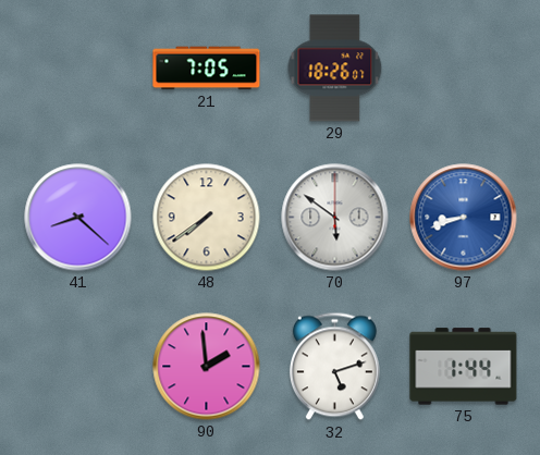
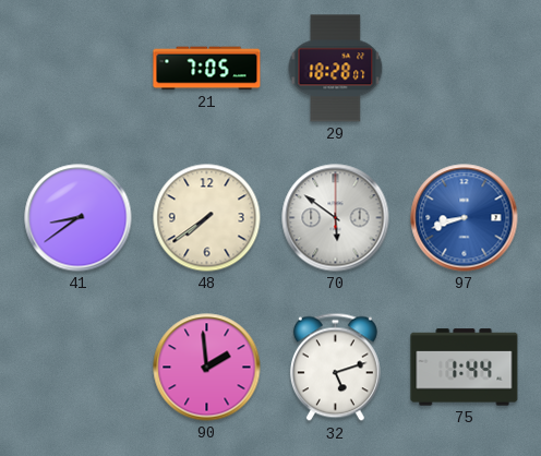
29: 18:26 -> 18:28
41: 8:22 -> 8:39
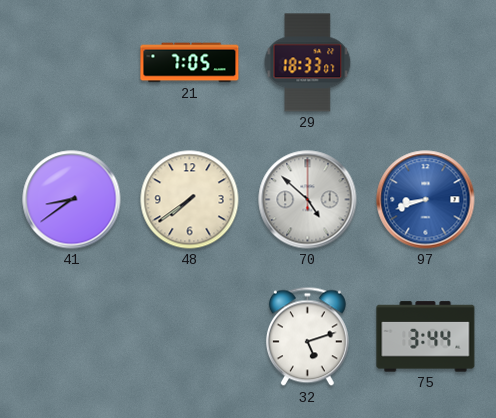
29: 18:28 -> 18:33
70: 5:51 -> 4:52
90: 1:59 -> none
75: 1:44 -> 3:44
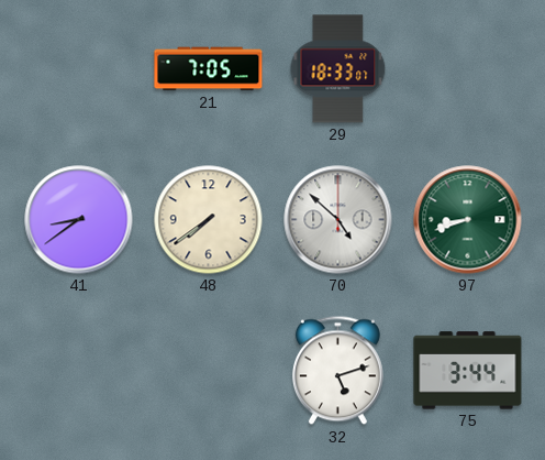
97 dial: blue -> green
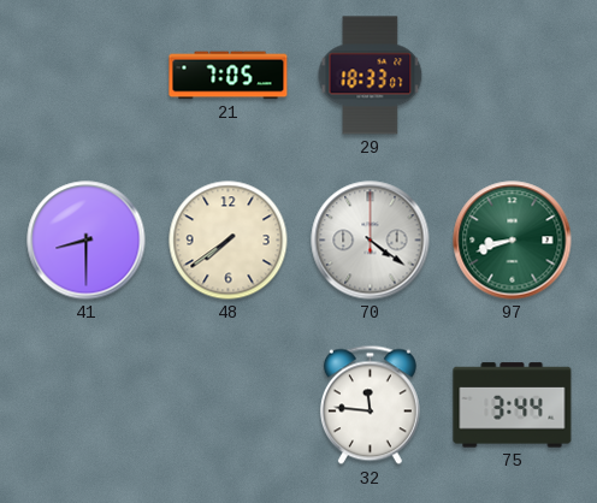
41: 8:39 -> 8:30
70: 4:52 -> 4:21
32: 5:12 -> 11:46
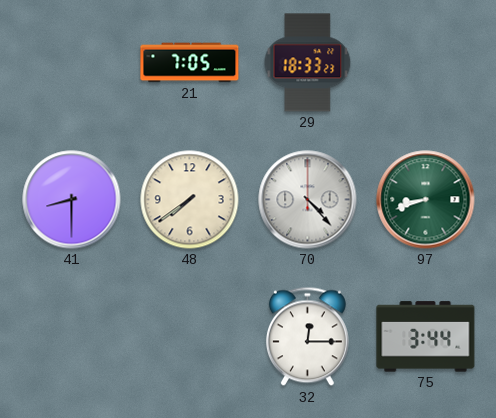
29: 18:33:07 -> 18:33:23
70: 4:21 -> 4:23
32: 11:46 -> 12:15
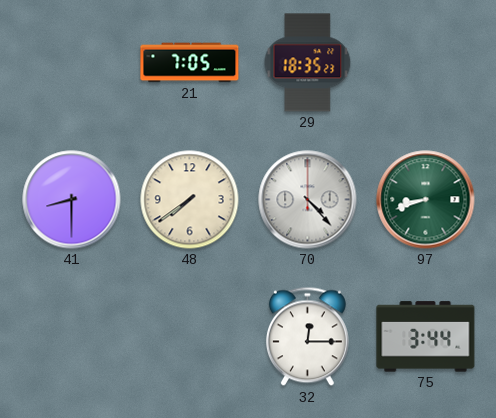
29: 18:33 -> 18:35
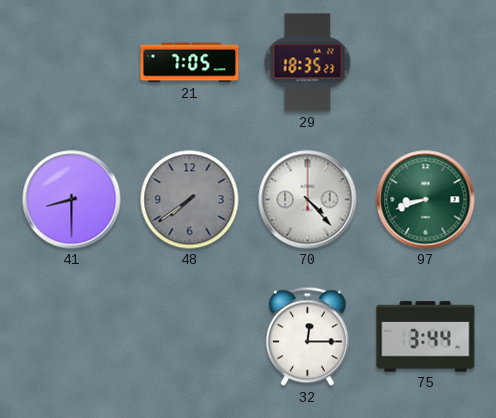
48 dial: cream -> grey
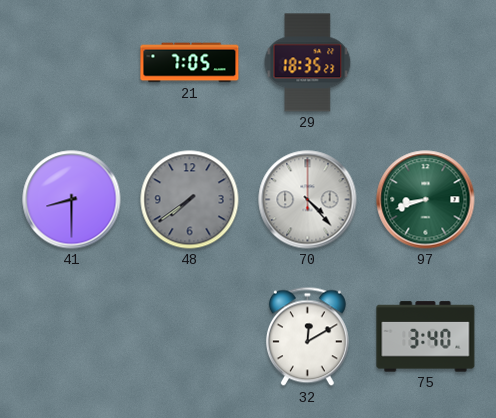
32: 12:15 -> 12:10
75: 3:44 -> 3:40
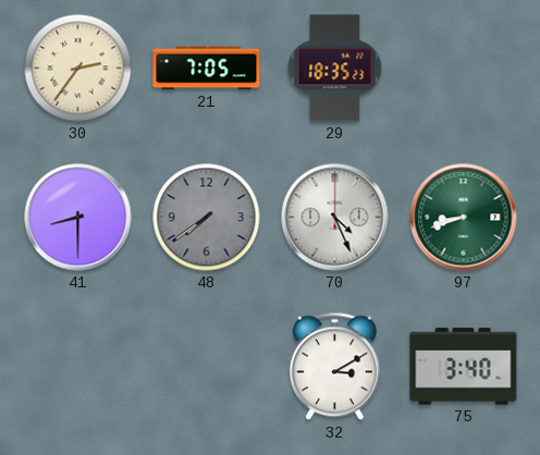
30: none -> 2:36
70: 4:23 -> 4:26
32: 12:10 -> 3:10
